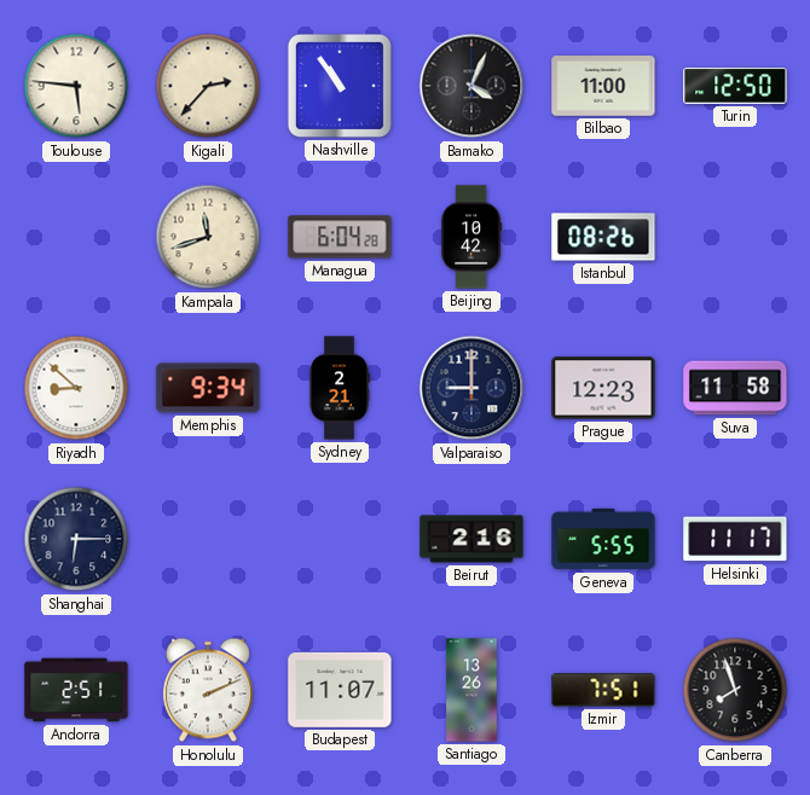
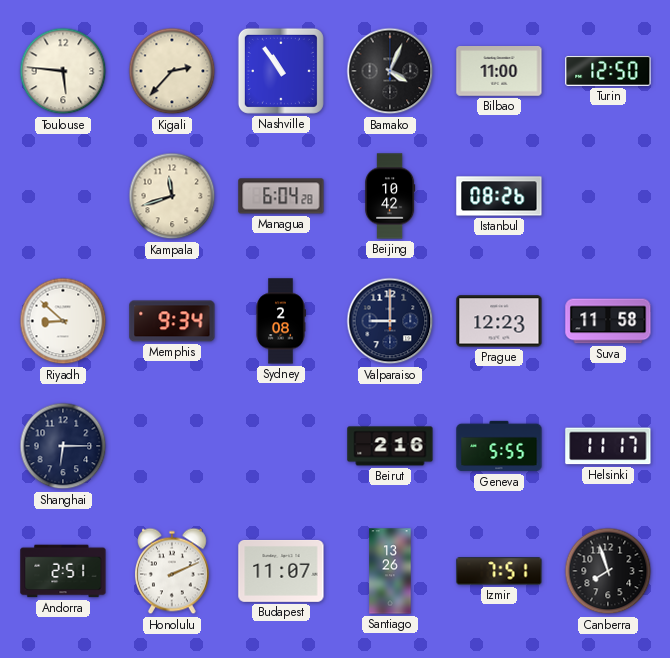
Sydney: 2:21 -> 2:08
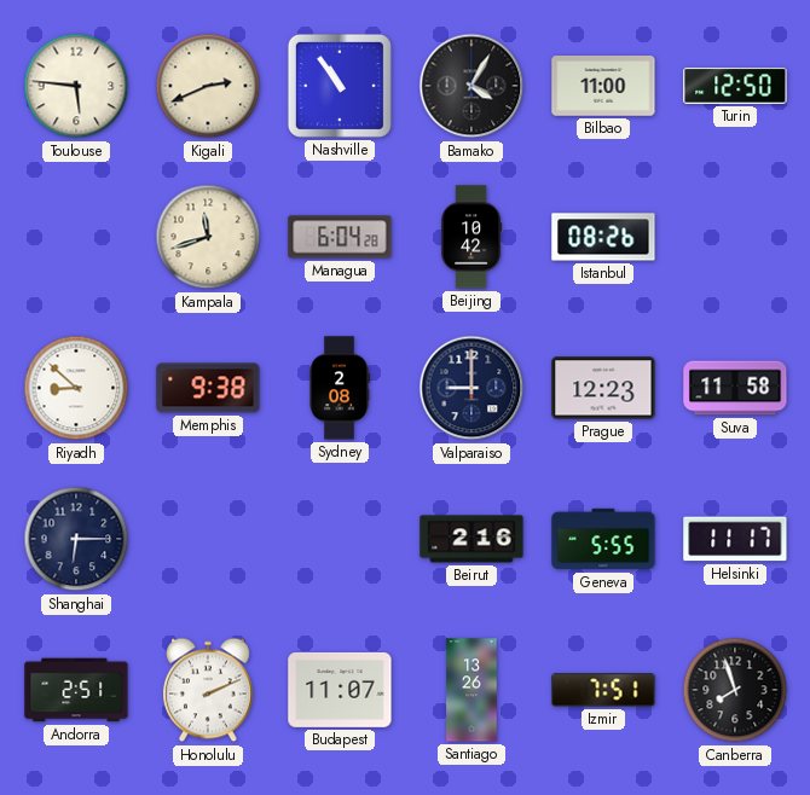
Kigali: 2:37 -> 2:41
Bamako: 4:04 -> 4:05
Memphis: 9:34 -> 9:38
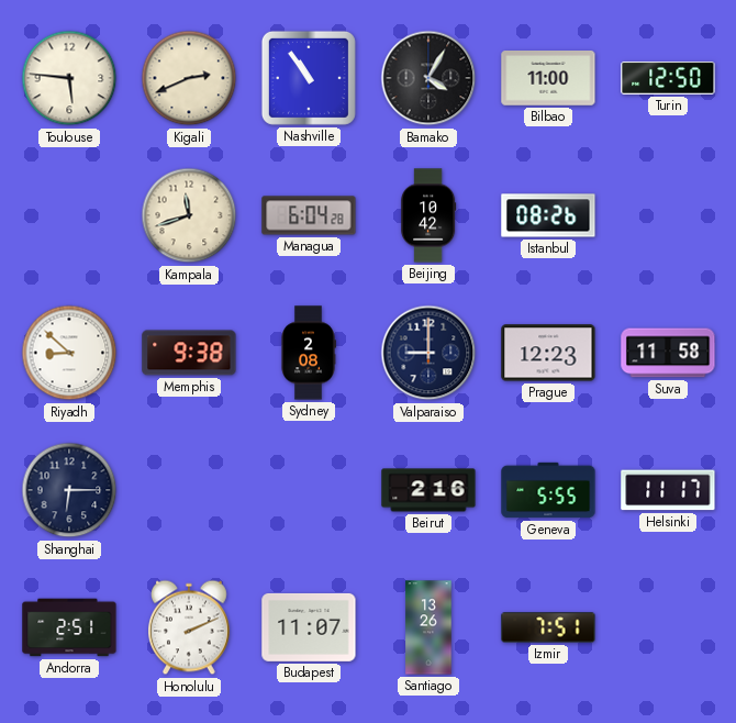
Canberra: 7:57 -> none
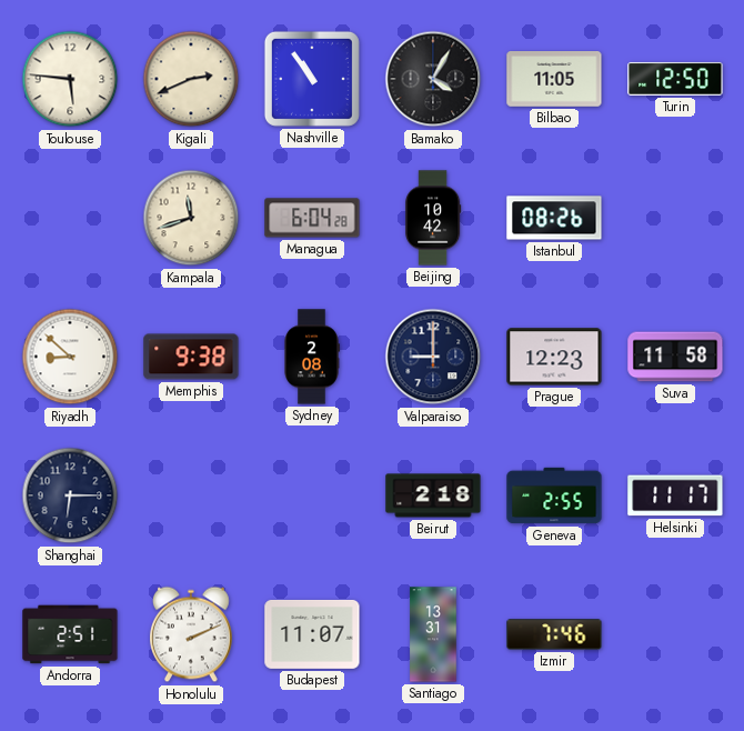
Bilbao: 11:00 -> 11:05
Beirut: 2:16 -> 2:18
Geneva: 5:55 -> 2:55
Santiago: 13:26 -> 13:31
Izmir: 7:51 -> 7:46
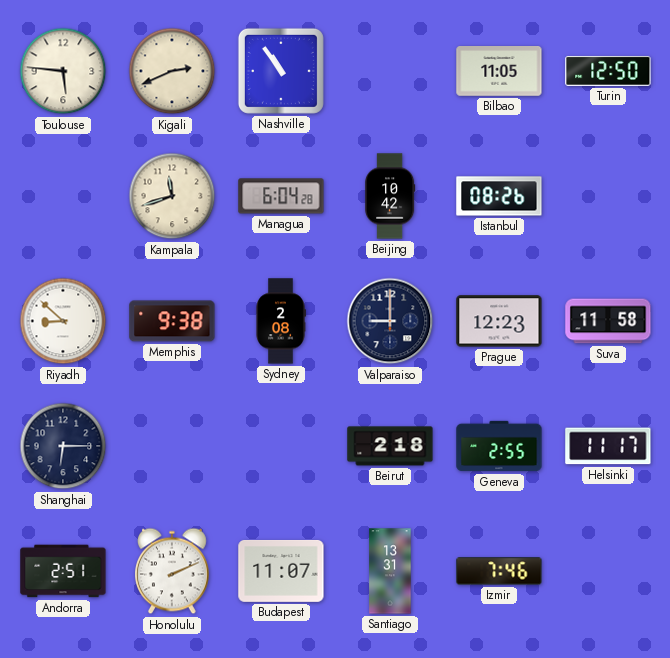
Bamako: 4:05 -> none
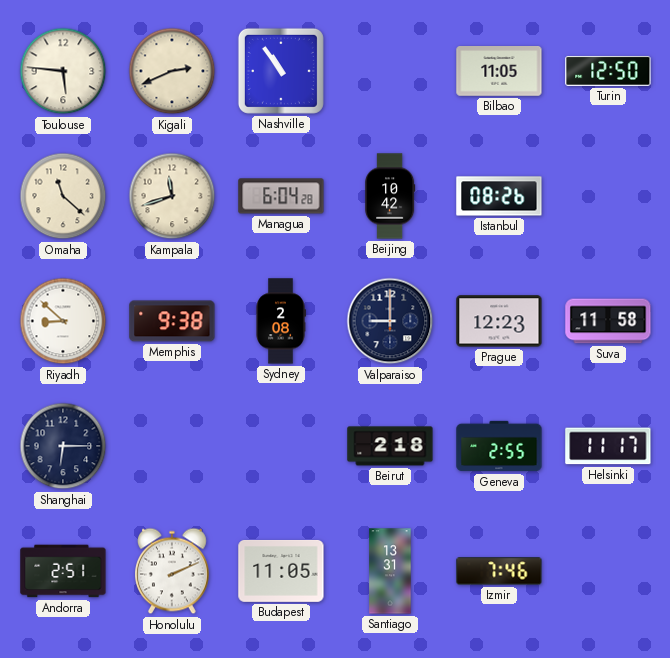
Omaha: none -> 11:22
Budapest: 11:07 -> 11:05
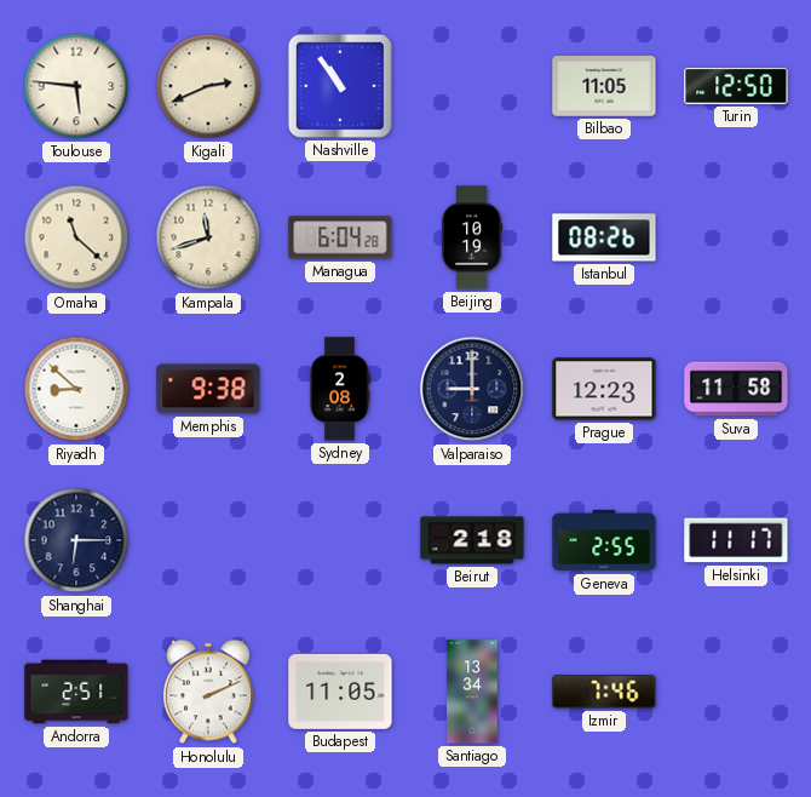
Beijing: 10:42 -> 10:19
Santiago: 13:31 -> 13:34
